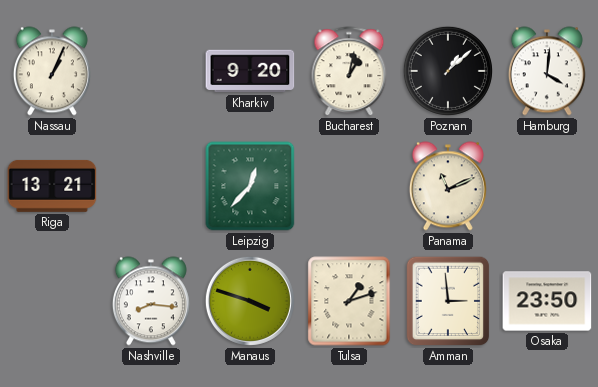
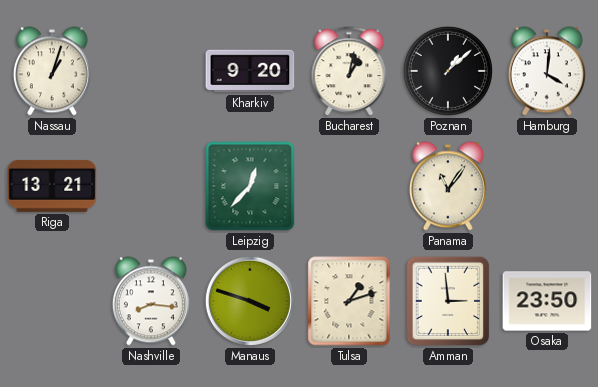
Nassau: 1:04 -> 1:03
Panama: 11:11 -> 11:06
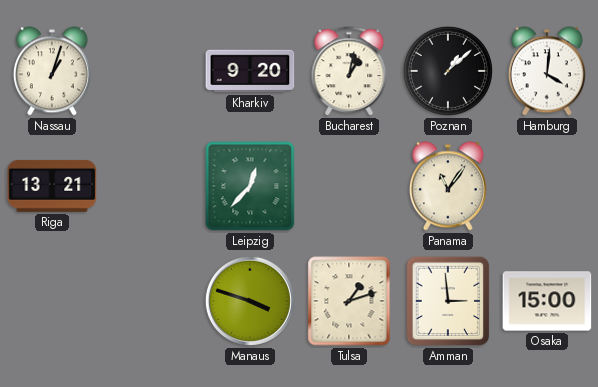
Nashville: 8:16 -> none
Osaka: 23:50 -> 15:00
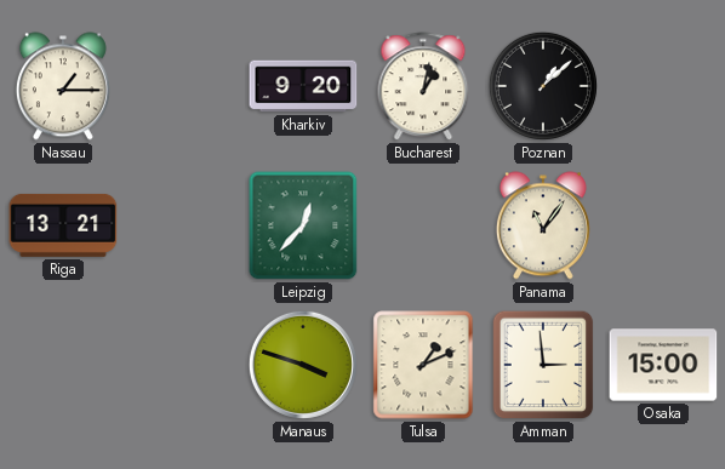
Nassau: 1:03 -> 1:15
Hamburg: 4:01 -> none
Tulsa: 1:12 -> 1:11
